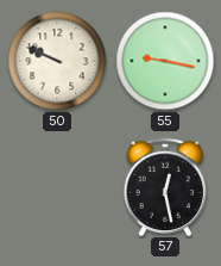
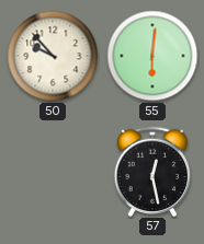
50: 9:49 -> 9:53
55: 9:17 -> 6:01
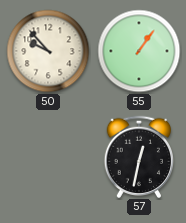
55: 6:01 -> 1:06
57: 12:28 -> 12:32
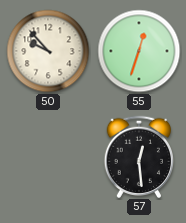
55: 1:06 -> 12:33
57: 12:32 -> 12:29
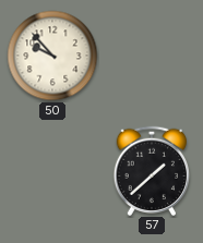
55: 12:33 -> none
57: 12:29 -> 1:38
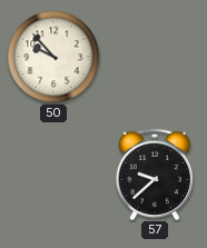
57: 1:38 -> 9:38
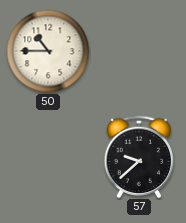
50: 9:53 -> 10:45
